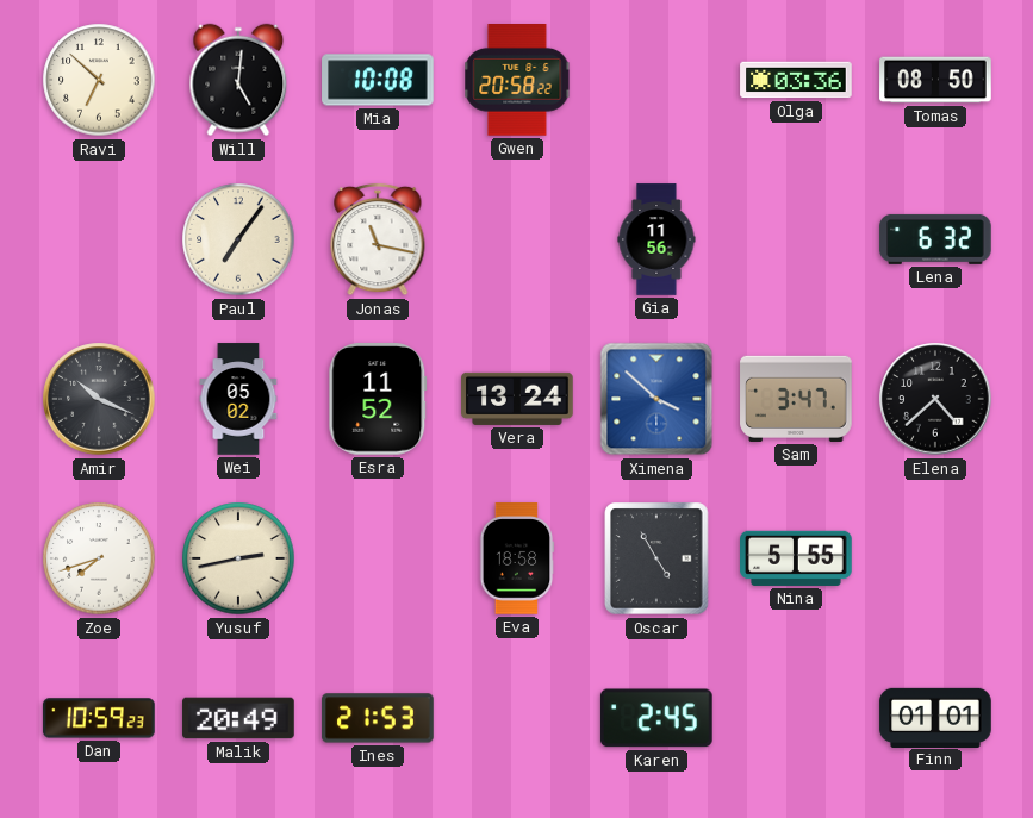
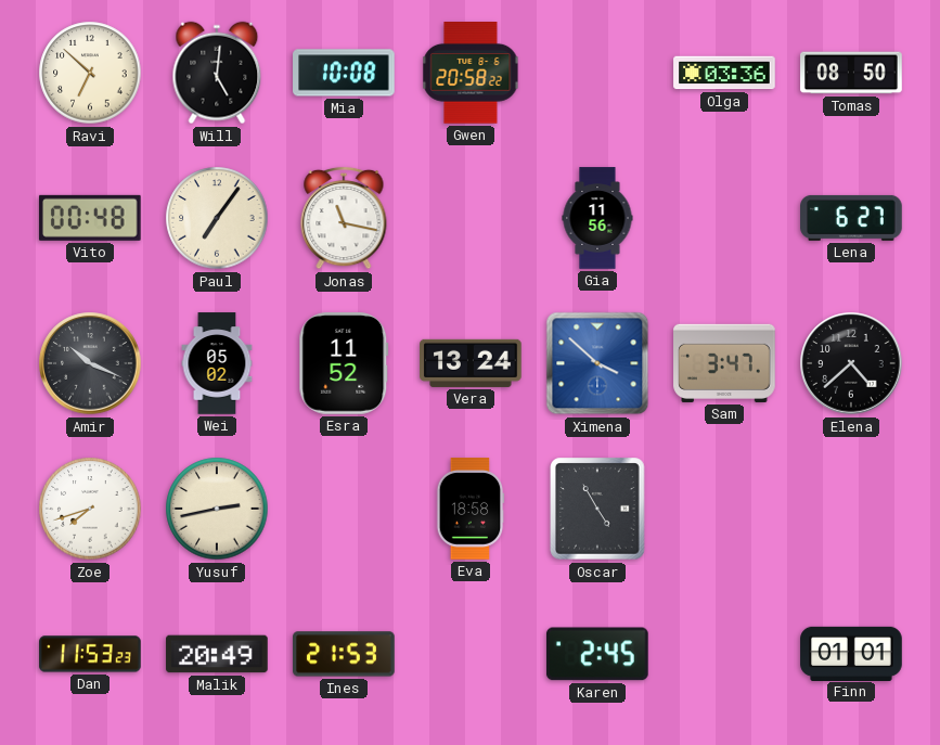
Vito: none -> 00:48
Lena: 6:32 -> 6:27
Nina: 5:55 -> none
Dan: 10:59 -> 11:53
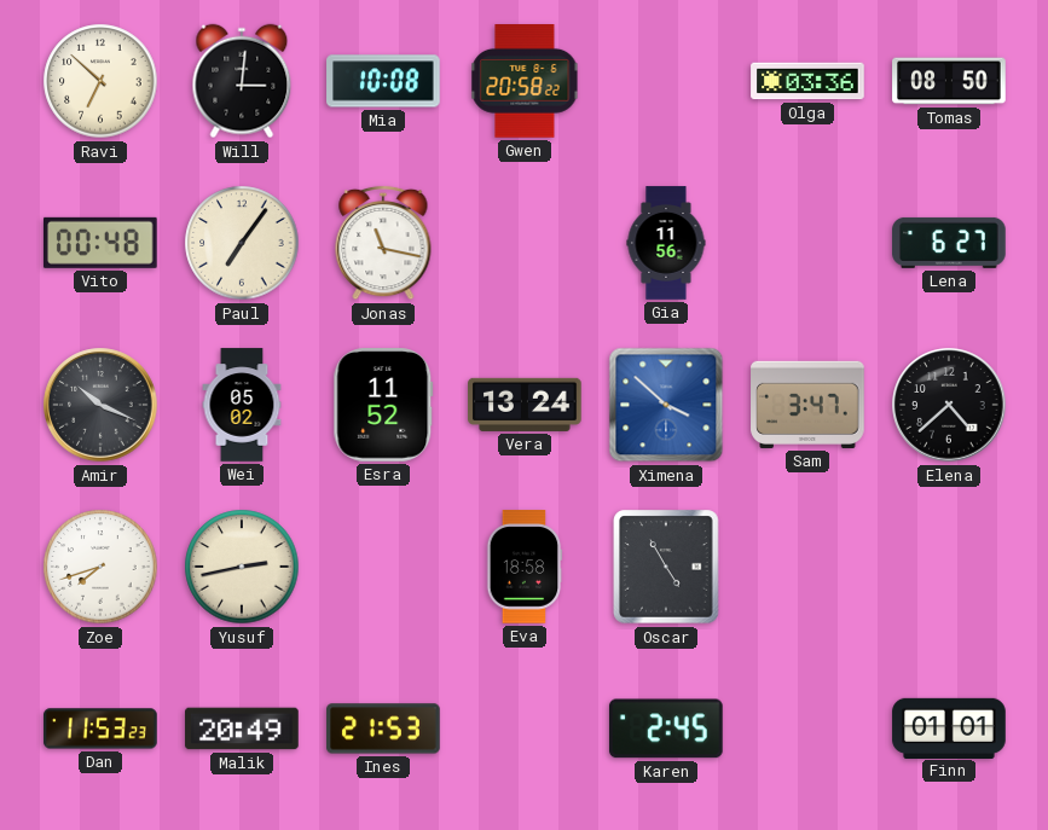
Will: 5:01 -> 3:01
